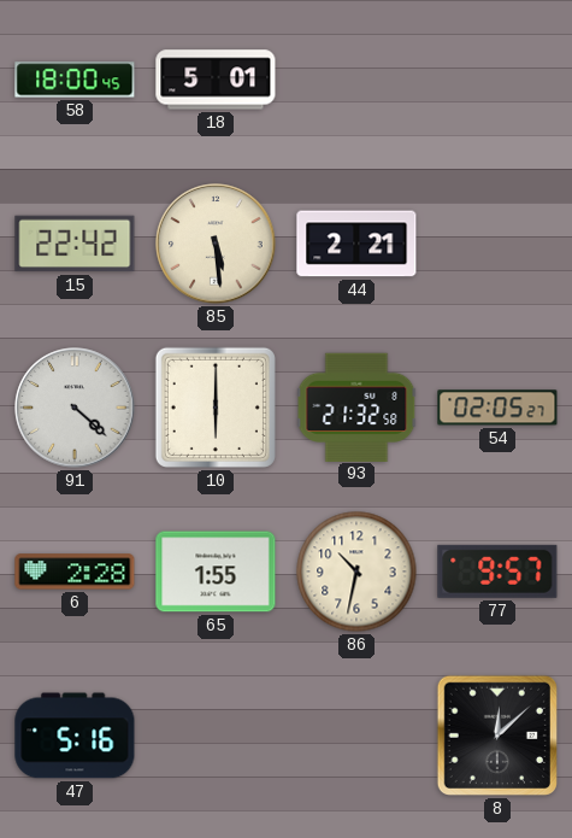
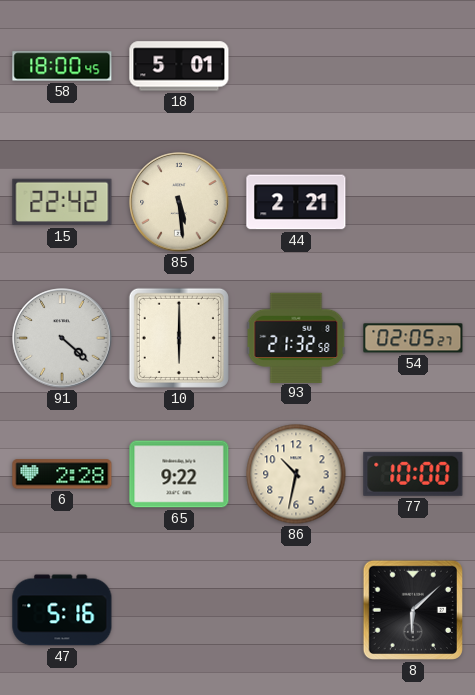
65: 1:55 -> 9:22
77: 9:57 -> 10:00
8: 12:08 -> 6:08
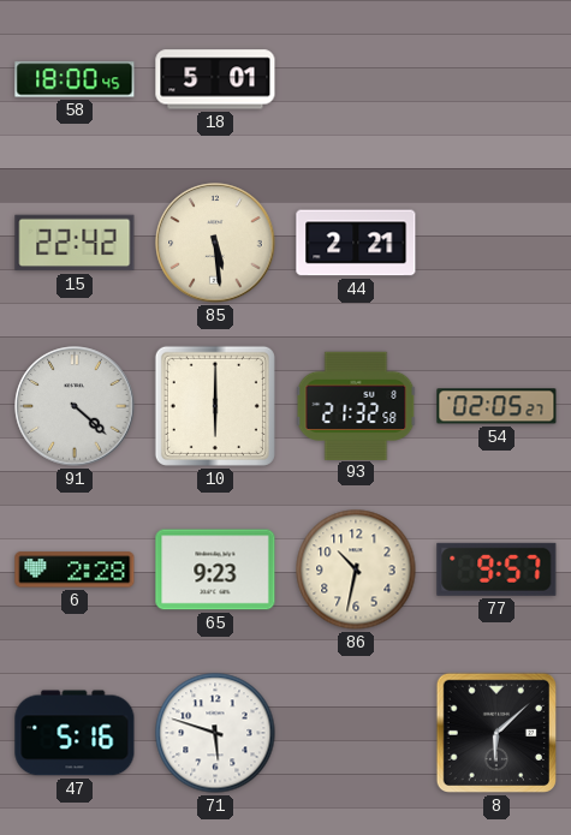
65: 9:22 -> 9:23
77: 10:00 -> 9:57
71: none -> 5:48
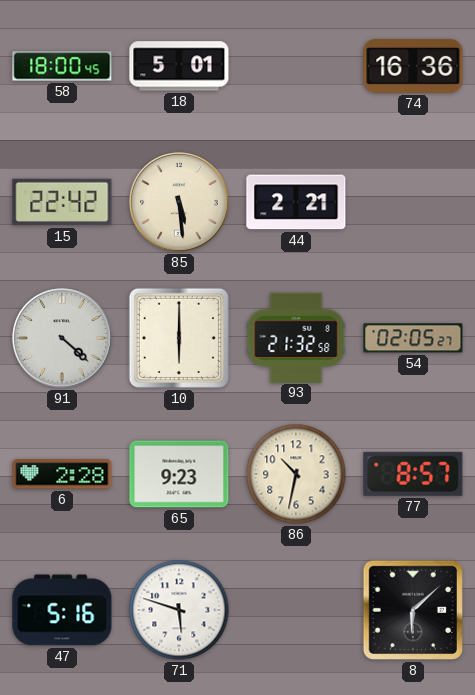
74: none -> 16:36
77: 9:57 -> 8:57
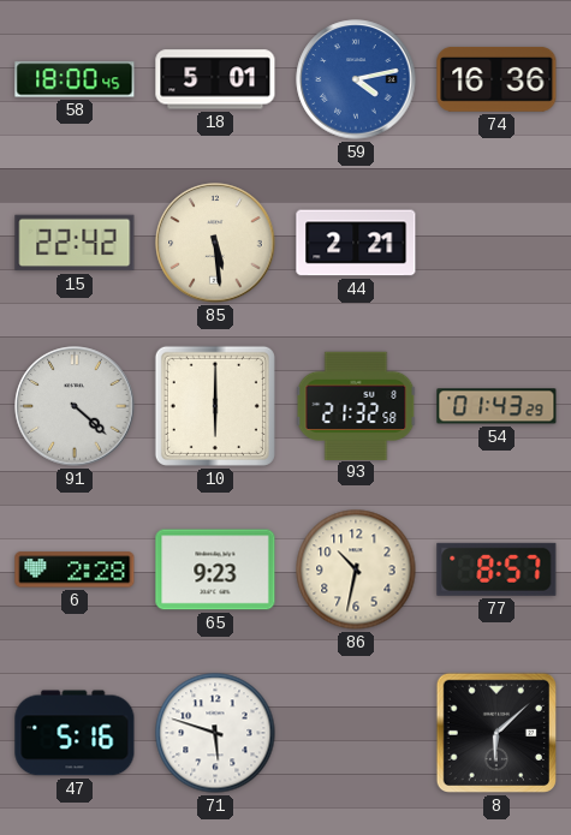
59: none -> 4:13
54: 02:05 -> 01:43
